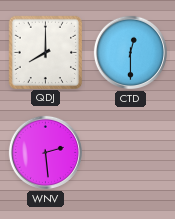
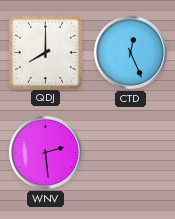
CTD: 12:30 -> 12:26
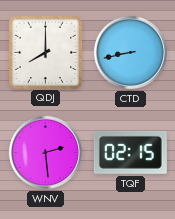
CTD: 12:26 -> 8:43
TQF: none -> 02:15
